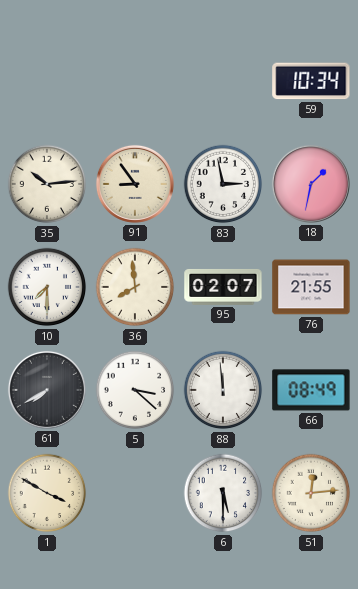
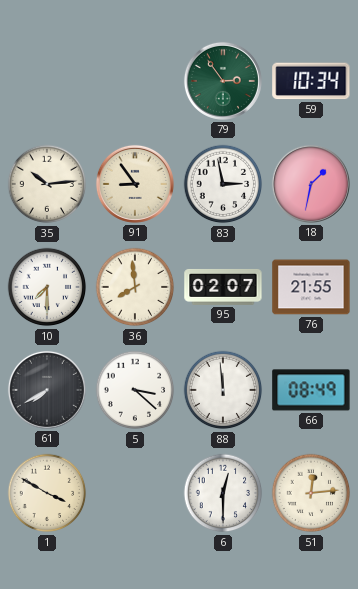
79: none -> 2:54
6: 5:30 -> 12:30
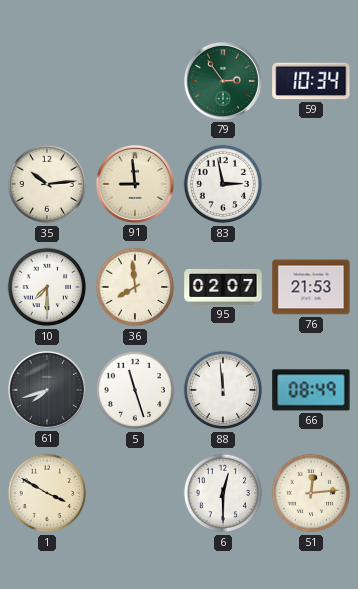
91: 8:54 -> 8:59
18: 1:32 -> none
76: 21:55 -> 21:53
61: 7:40 -> 7:42
5: 3:22 -> 11:27
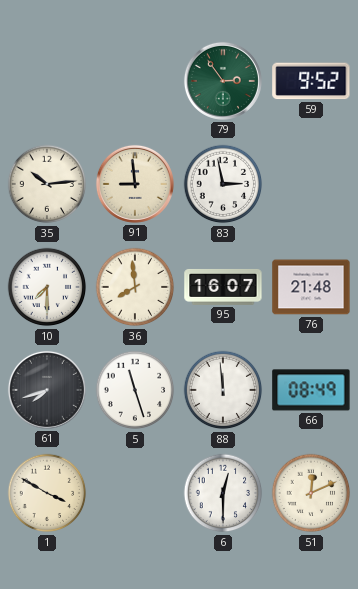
59: 10:34 -> 9:52
95: 02:07 -> 16:07
76: 21:53 -> 21:48
51: 12:14 -> 12:11
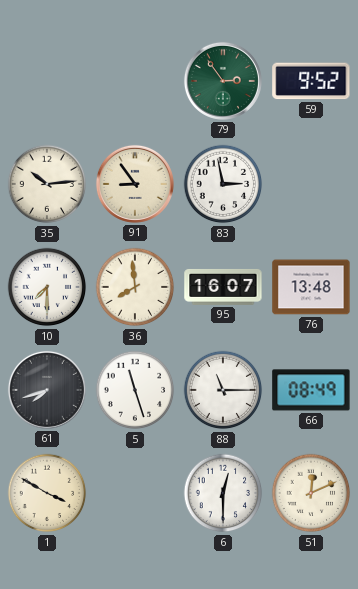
91: 8:59 -> 8:54
76: 21:48 -> 13:48
88: 11:59 -> 11:15
